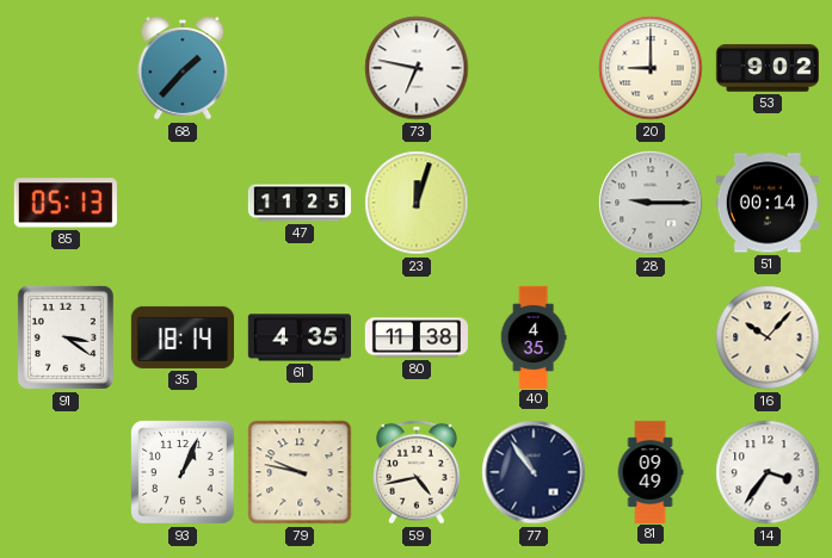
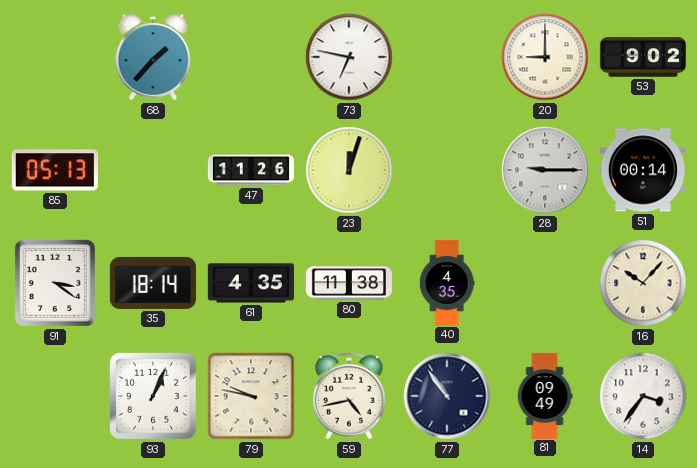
47: 11:25 -> 11:26
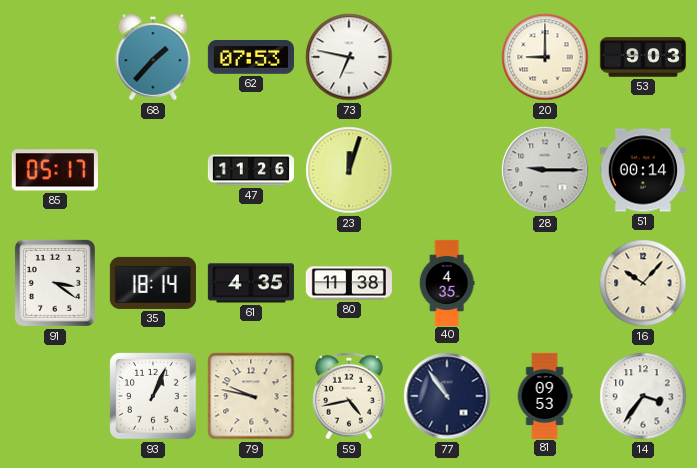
62: none -> 07:53
53: 9:02 -> 9:03
85: 05:13 -> 05:17
81: 09:49 -> 09:53
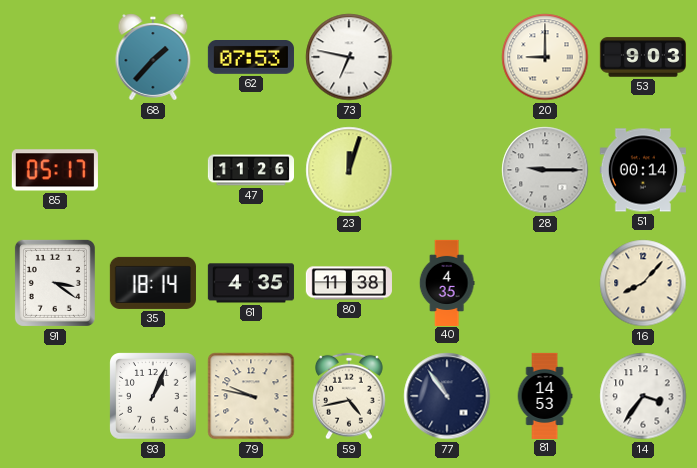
16: 10:07 -> 8:07
81: 09:53 -> 14:53
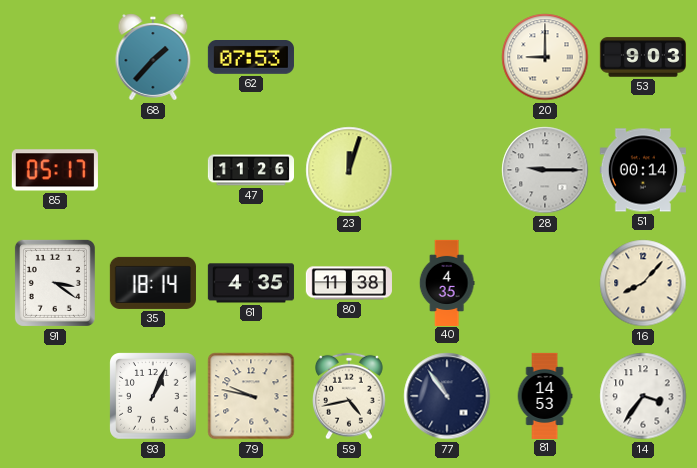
73: 6:47 -> none
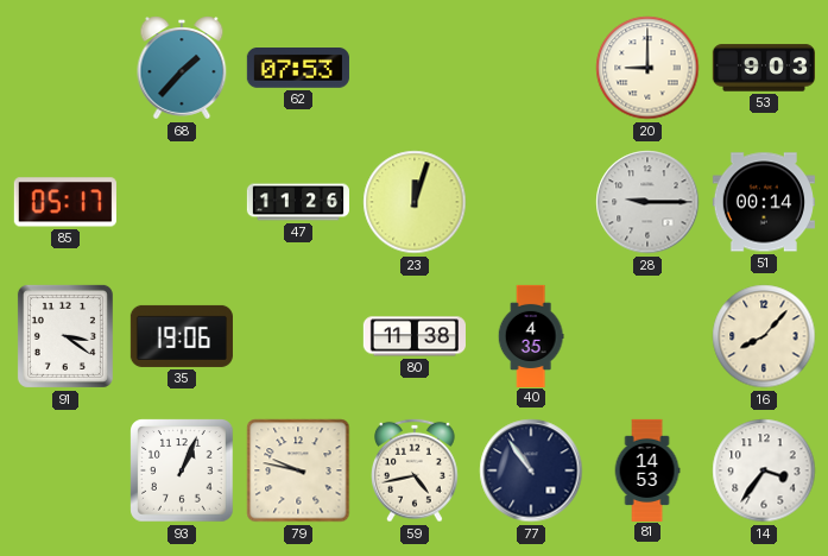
35: 18:14 -> 19:06
61: 4:35 -> none
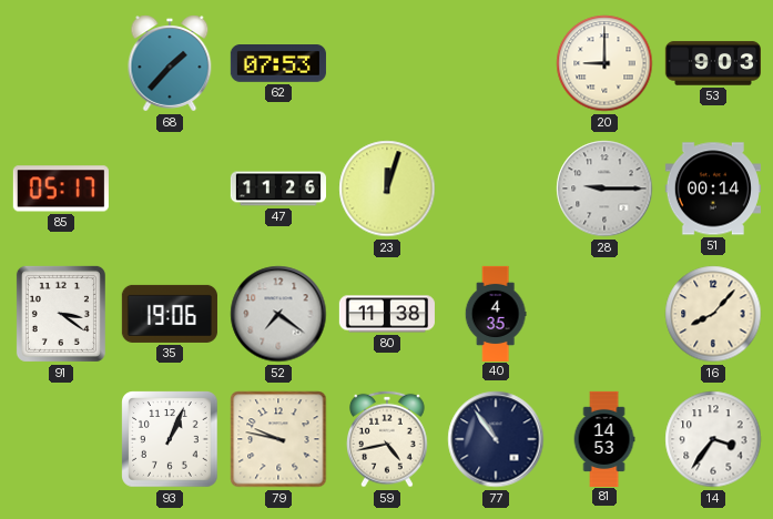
52: none -> 7:21
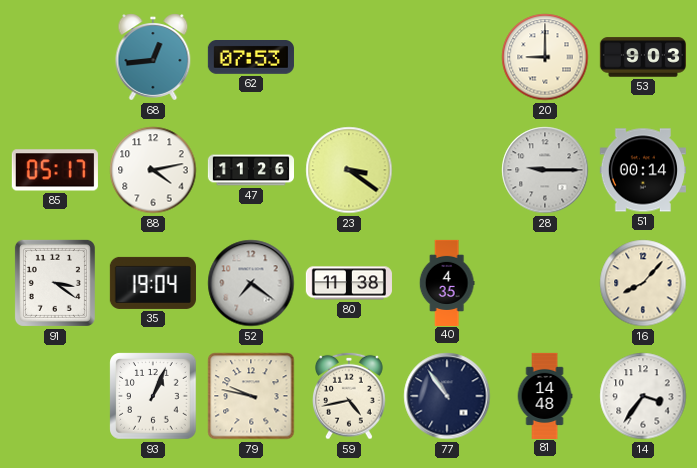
68: 1:37 -> 12:44
88: none -> 4:13
23: 12:03 -> 3:21
35: 19:06 -> 19:04
81: 14:53 -> 14:48
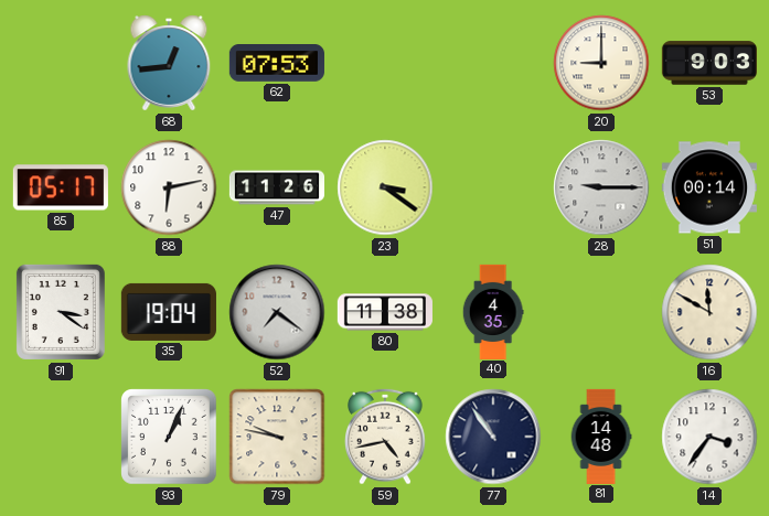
88: 4:13 -> 6:13
16: 8:07 -> 11:50
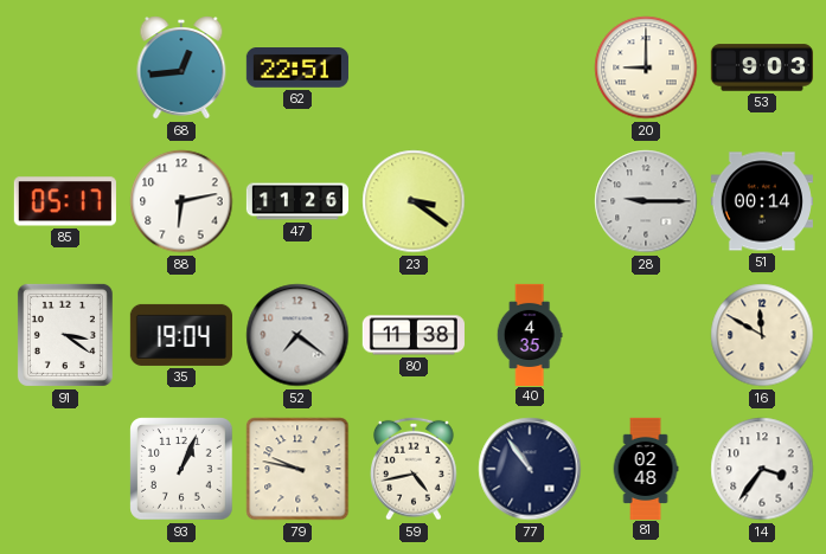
62: 07:53 -> 22:51
81: 14:48 -> 02:48
